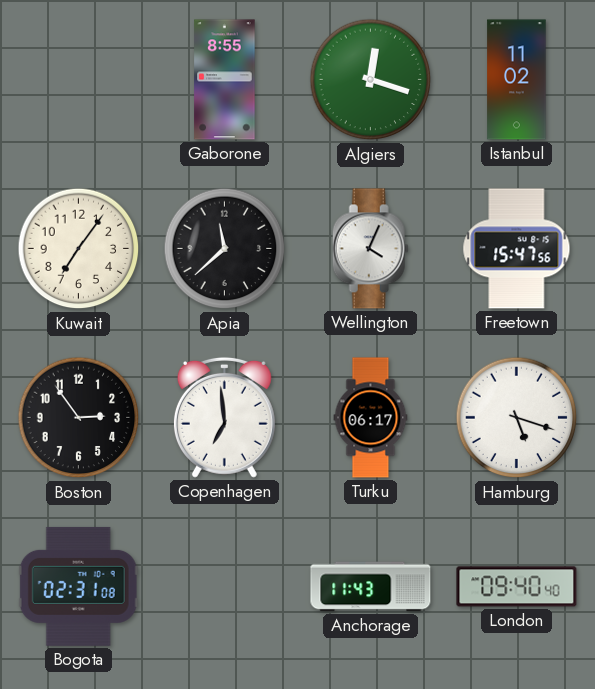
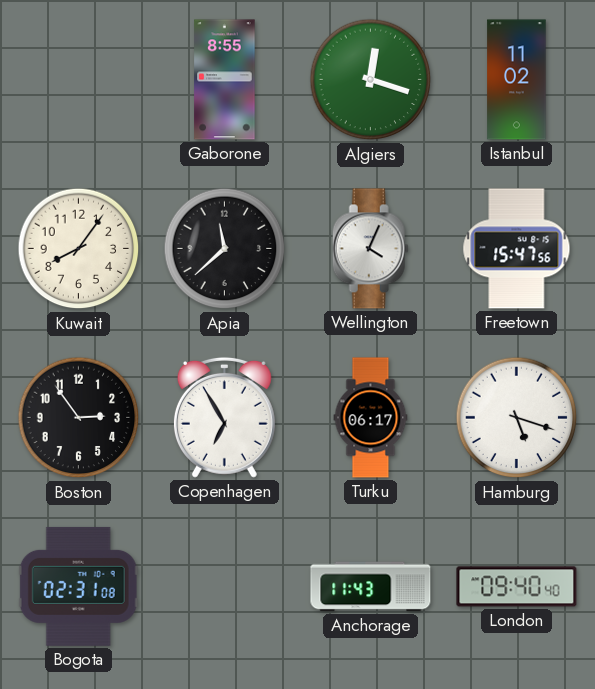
Kuwait: 7:06 -> 8:06
Copenhagen: 6:59 -> 6:55
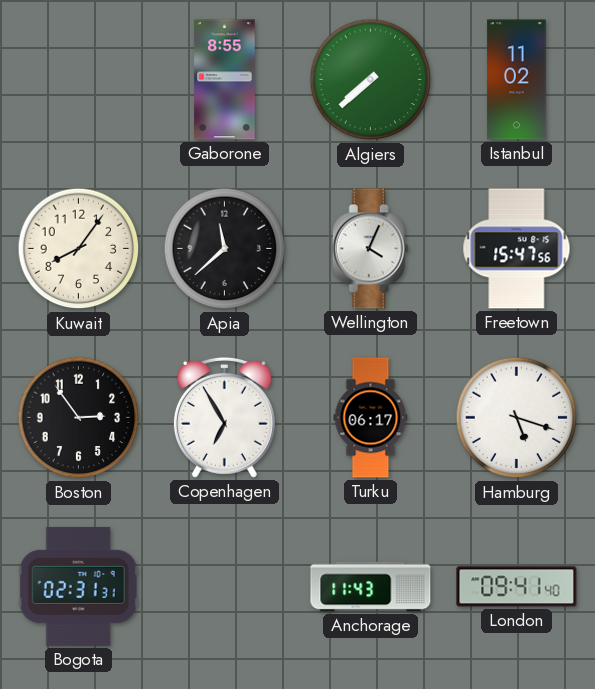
Algiers: 12:18 -> 7:38
Bogota: 02:31:08 -> 02:31:31
London: 09:40 -> 09:41
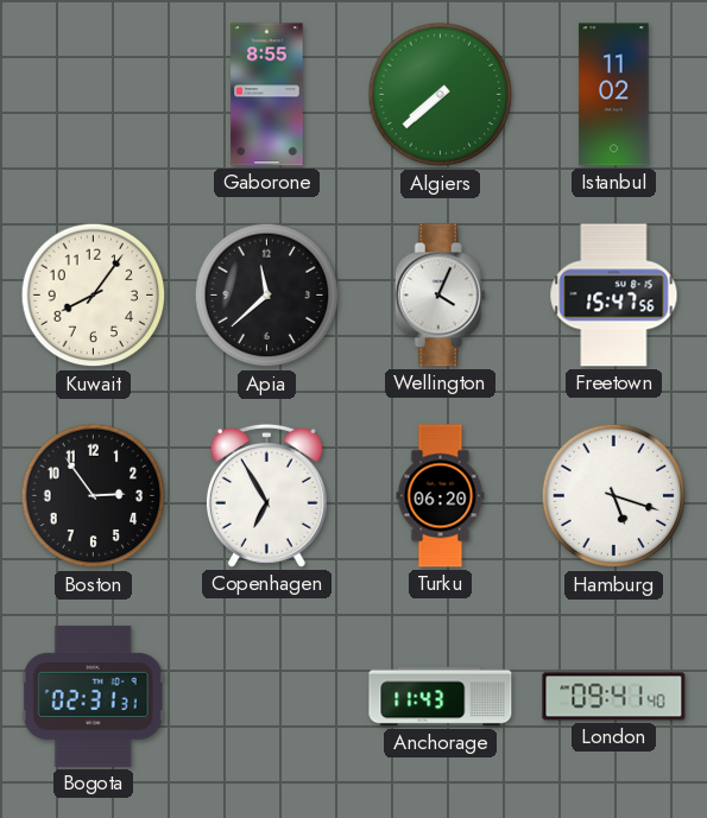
Turku: 06:17 -> 06:20
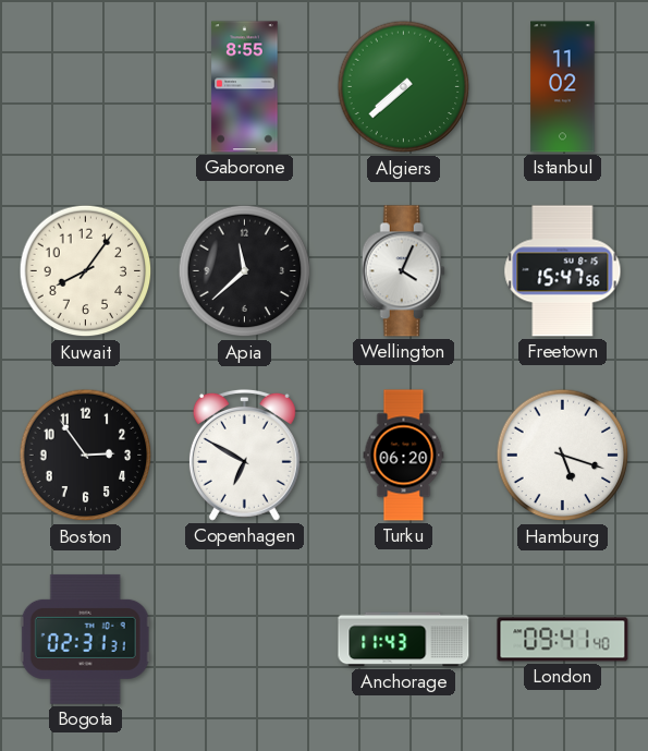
Copenhagen: 6:55 -> 6:50
